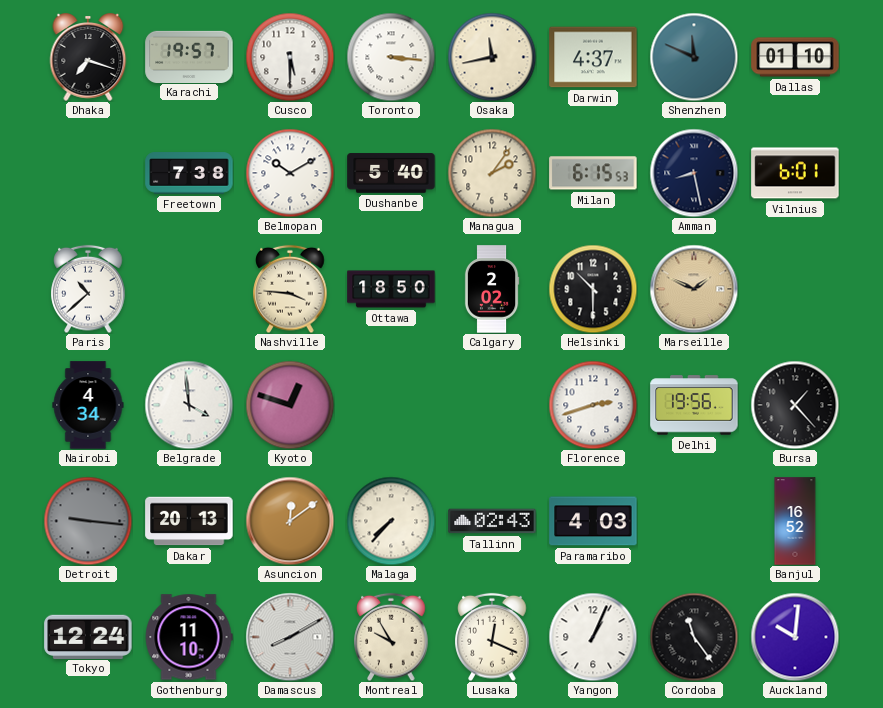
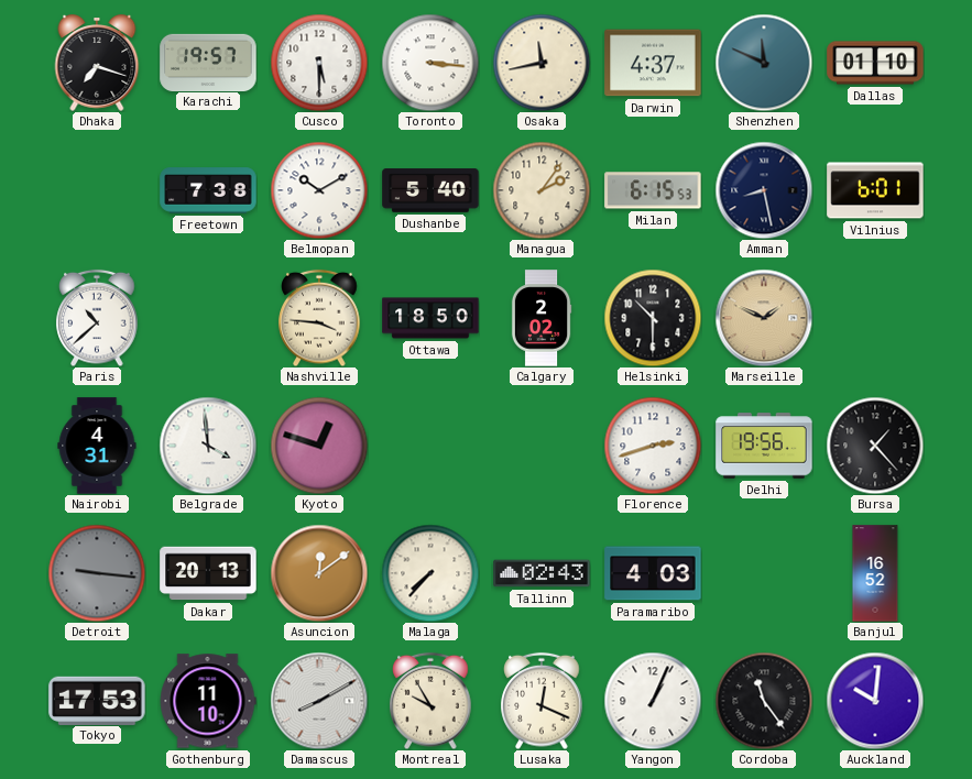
Nairobi: 4:34 -> 4:31
Tokyo: 12:24 -> 17:53
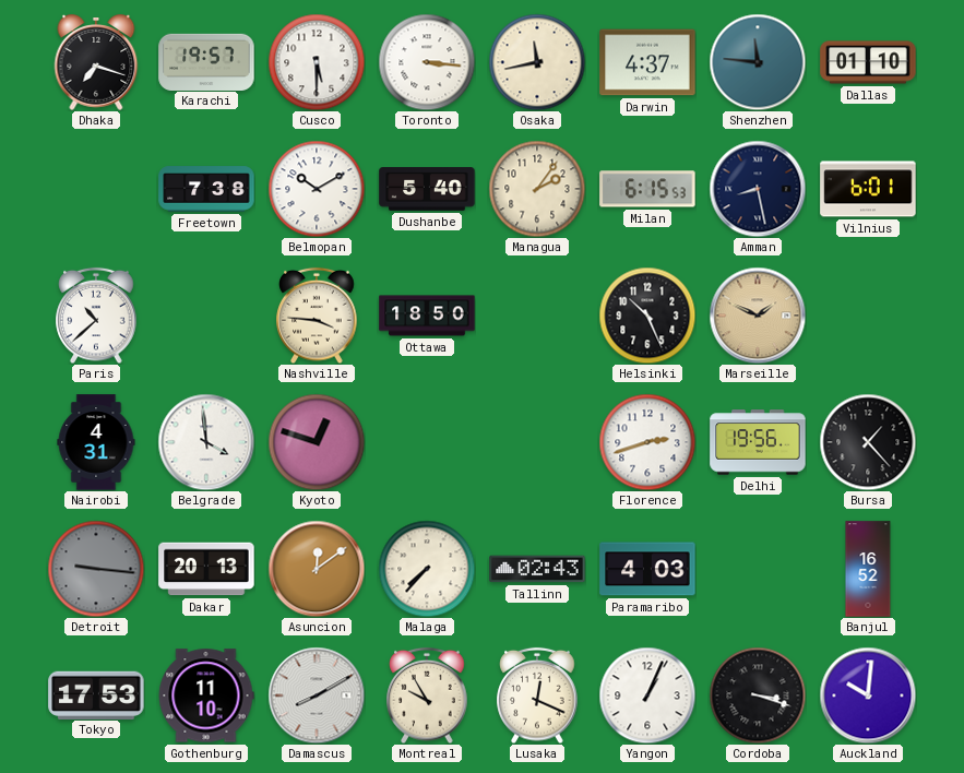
Shenzhen: 11:49 -> 11:46
Calgary: 2:02 -> none
Helsinki: 10:30 -> 10:26
Cordoba: 11:24 -> 3:18
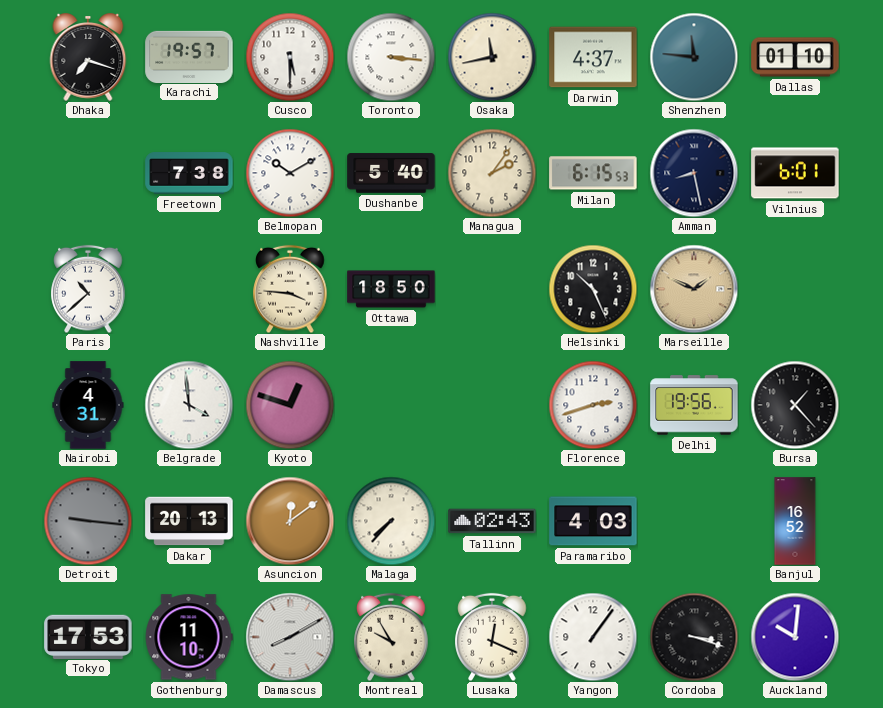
Yangon: 1:04 -> 1:06
